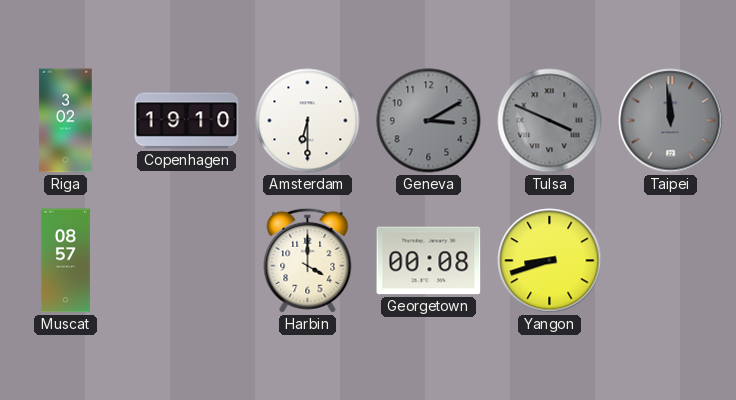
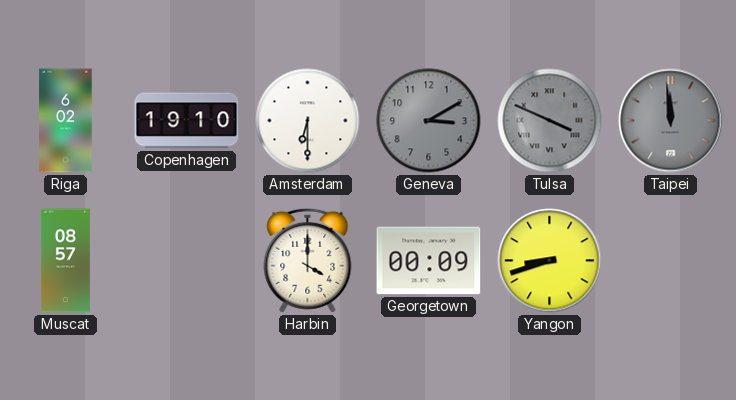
Riga: 3:02 -> 6:02
Georgetown: 00:08 -> 00:09
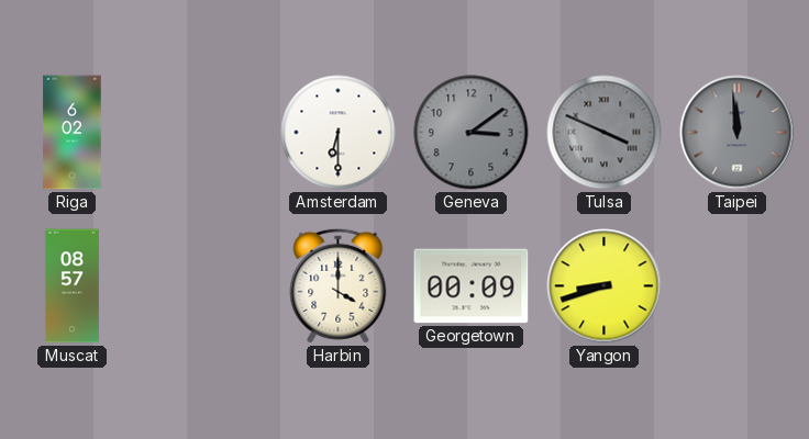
Copenhagen: 19:10 -> none
Geneva: 3:10 -> 3:09
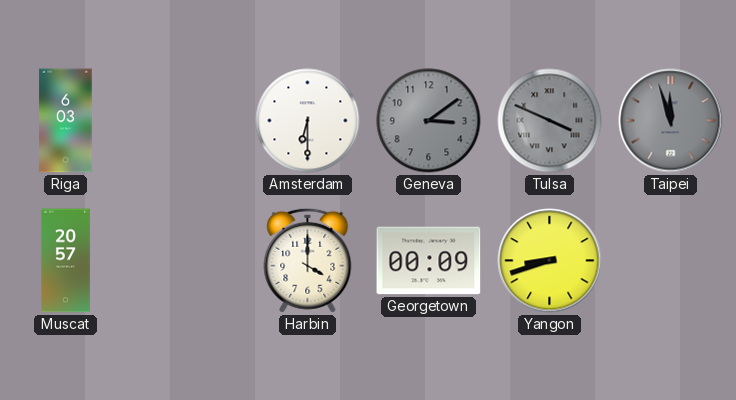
Riga: 6:02 -> 6:03
Taipei: 11:59 -> 11:57
Muscat: 08:57 -> 20:57
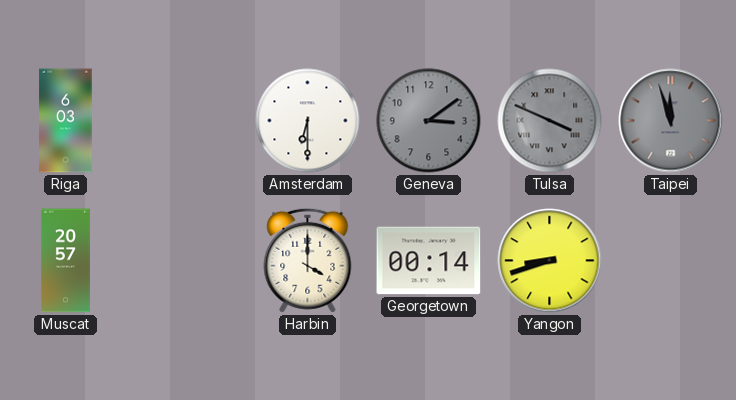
Georgetown: 00:09 -> 00:14
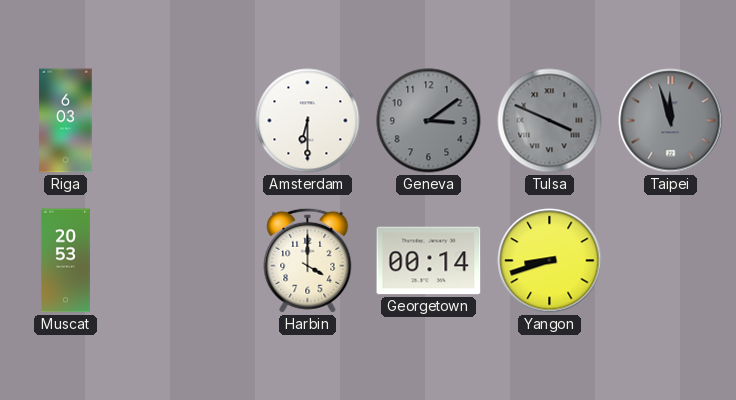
Muscat: 20:57 -> 20:53
